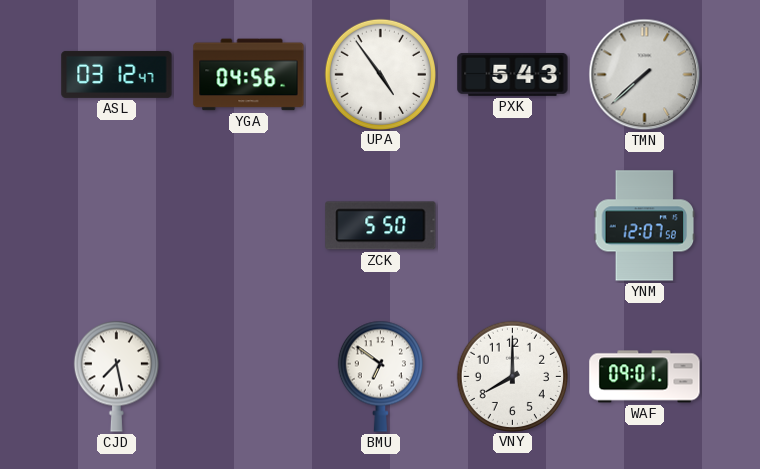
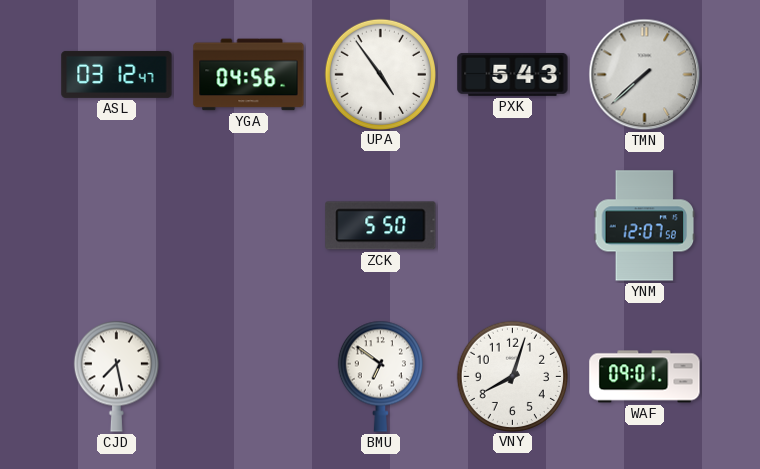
VNY: 8:00 -> 8:03
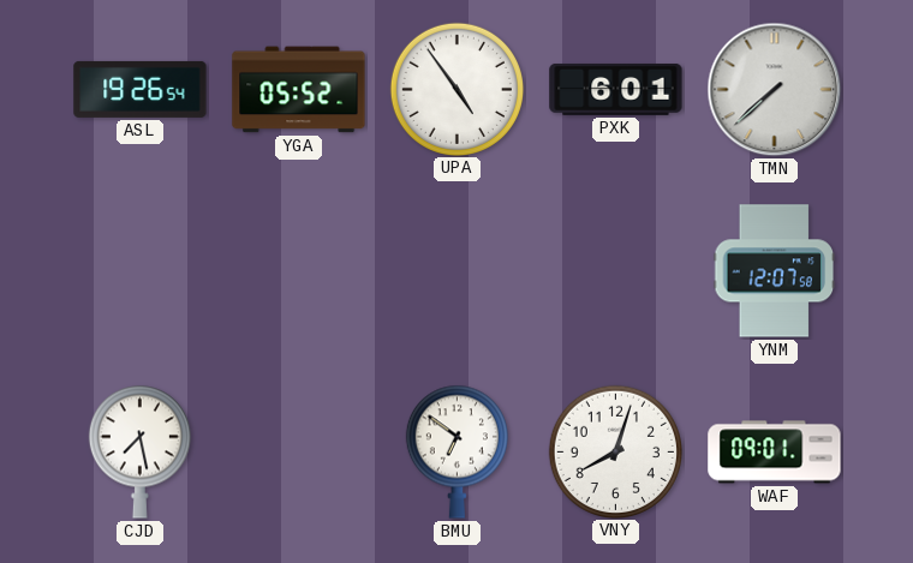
ASL: 03:12 -> 19:26
YGA: 04:56 -> 05:52
PXK: 5:43 -> 6:01
ZCK: 5:50 -> none
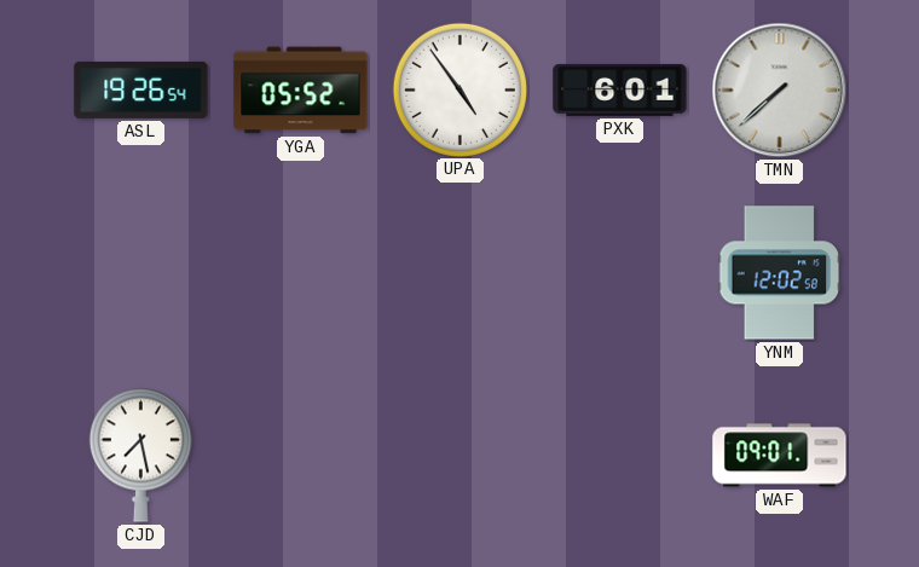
YNM: 12:07 -> 12:02
BMU: 6:51 -> none
VNY: 8:03 -> none
